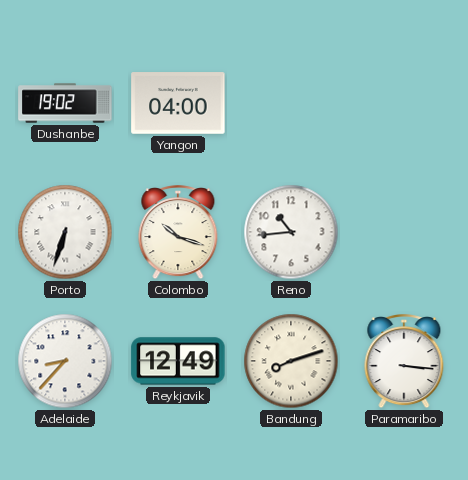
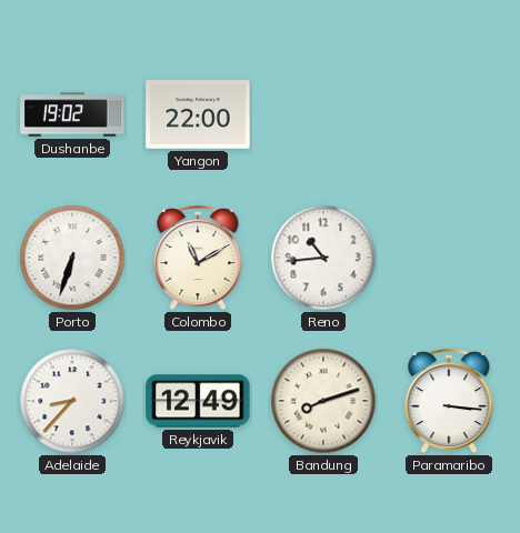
Yangon: 04:00 -> 22:00
Colombo: 10:18 -> 11:10
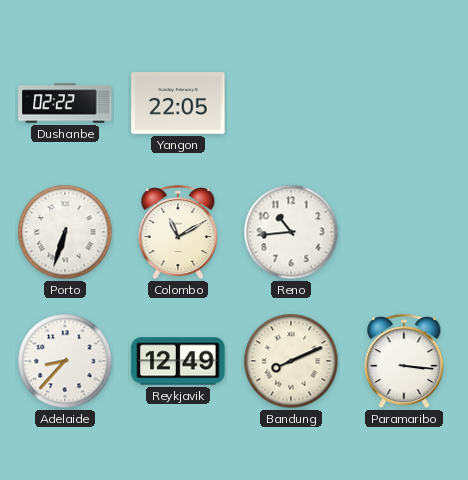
Dushanbe: 19:02 -> 02:22
Yangon: 22:00 -> 22:05
Bandung: 8:12 -> 8:11
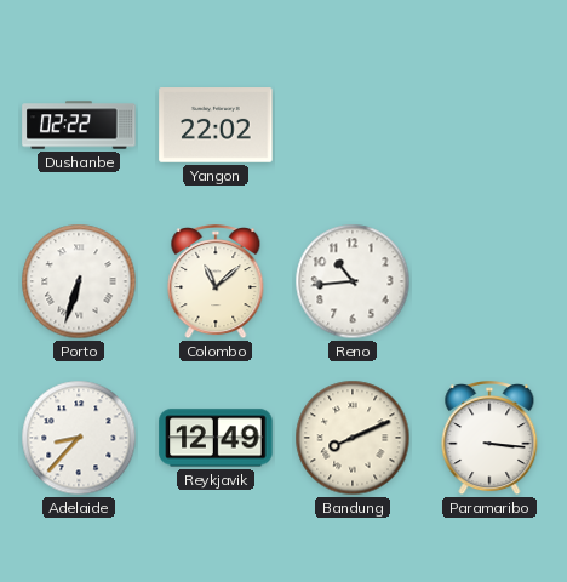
Yangon: 22:05 -> 22:02
Colombo: 11:10 -> 11:08
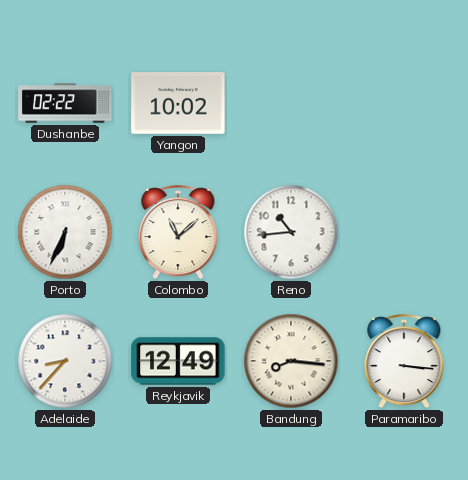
Yangon: 22:02 -> 10:02
Porto: 6:33 -> 6:34
Bandung: 8:11 -> 8:16
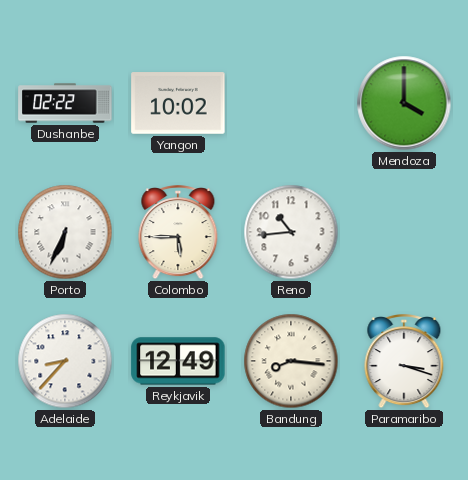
Mendoza: none -> 4:00
Colombo: 11:08 -> 5:45
Paramaribo: 3:16 -> 3:18
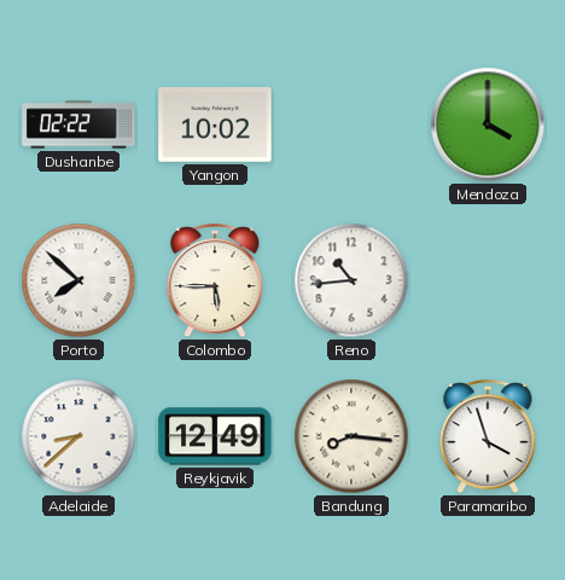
Porto: 6:34 -> 7:52
Adelaide: 8:37 -> 8:38
Paramaribo: 3:18 -> 3:57
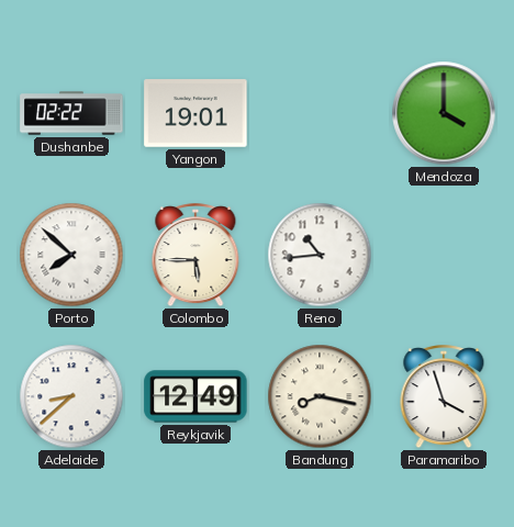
Yangon: 10:02 -> 19:01
Bandung: 8:16 -> 8:17
